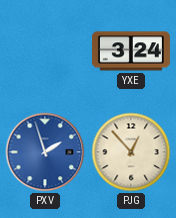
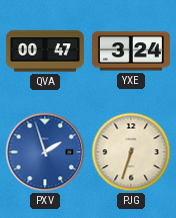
QVA: none -> 00:47
PJG: 12:53 -> 6:33
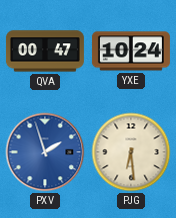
YXE: 3:24 -> 10:24
PJG: 6:33 -> 6:29
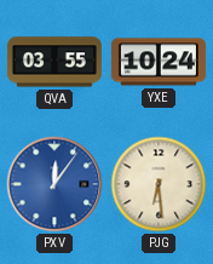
QVA: 00:47 -> 03:55
PXV: 1:57 -> 12:06
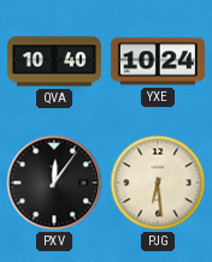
QVA: 03:55 -> 10:40
PXV dial: blue -> black
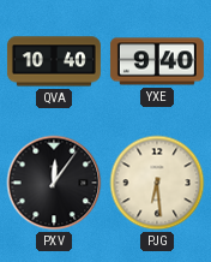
YXE: 10:24 -> 9:40
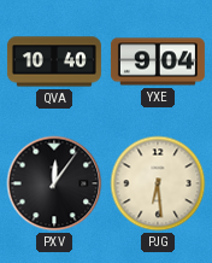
YXE: 9:40 -> 9:04
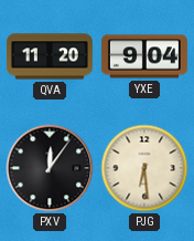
QVA: 10:40 -> 11:20
